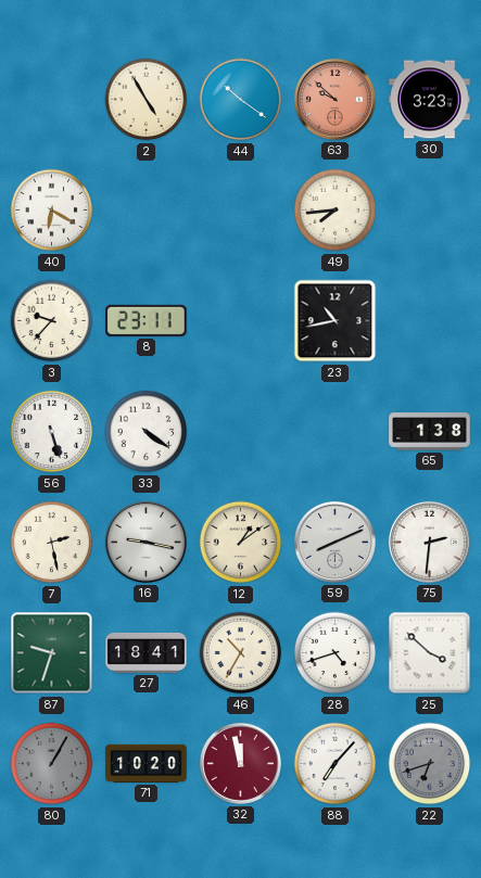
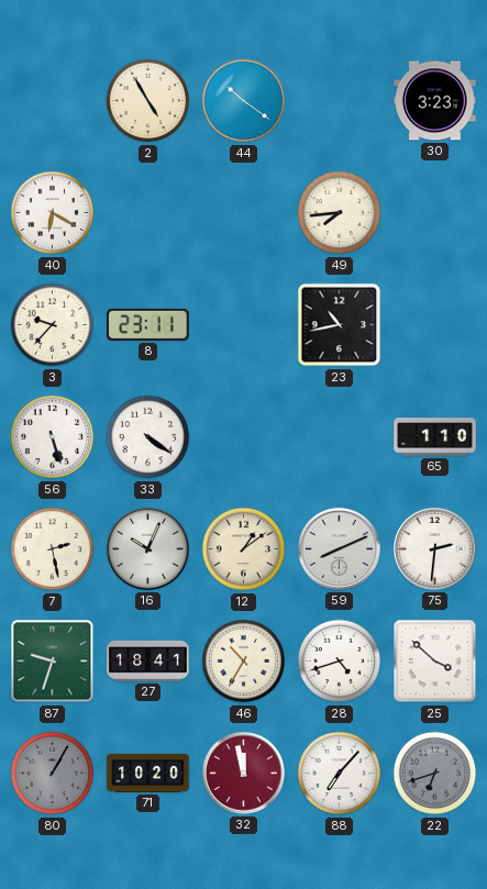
63: 9:52 -> none
65: 1:38 -> 1:10
16: 9:17 -> 10:04
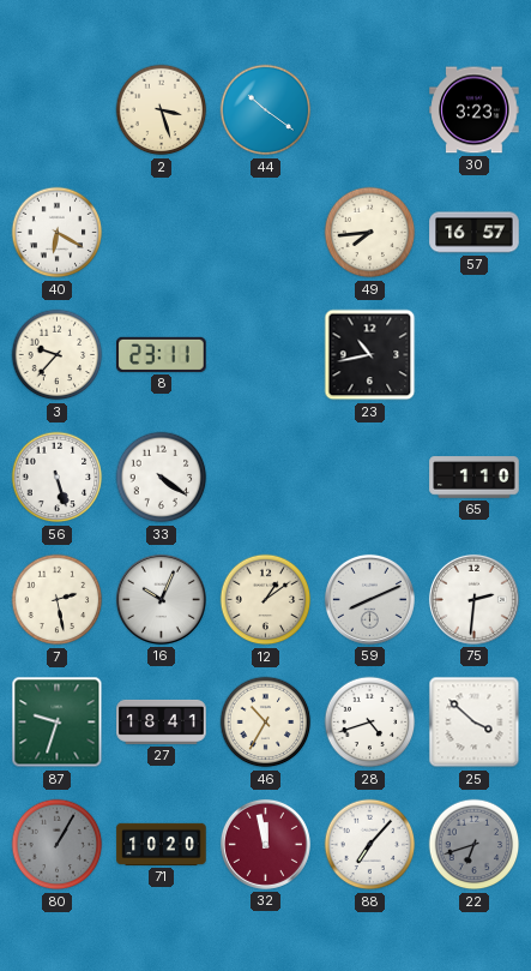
2: 4:55 -> 3:27
57: none -> 16:57
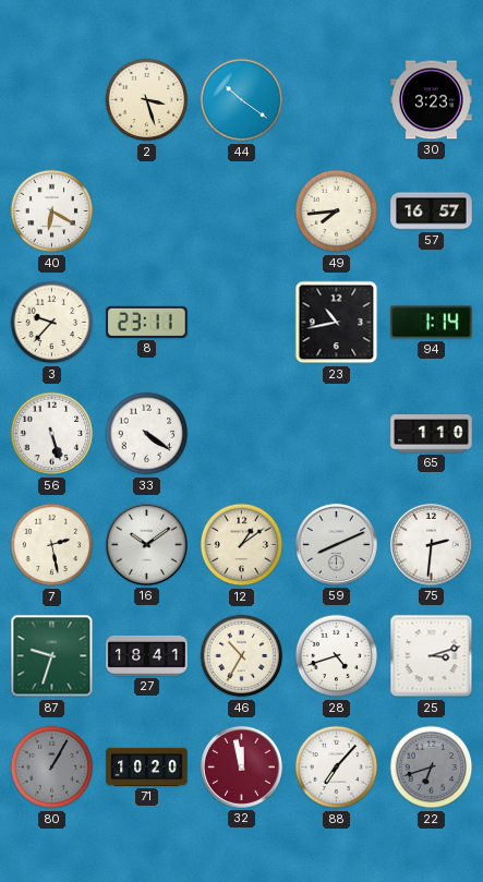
94: none -> 1:14
16: 10:04 -> 10:09
25: 3:52 -> 3:12
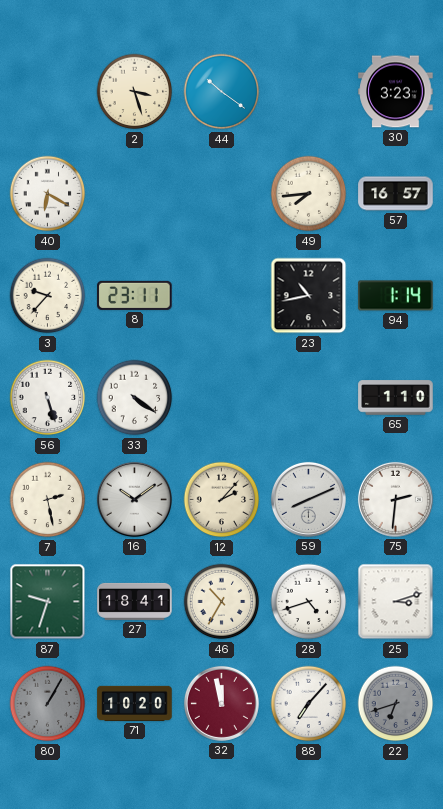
12: 1:09 -> 2:07
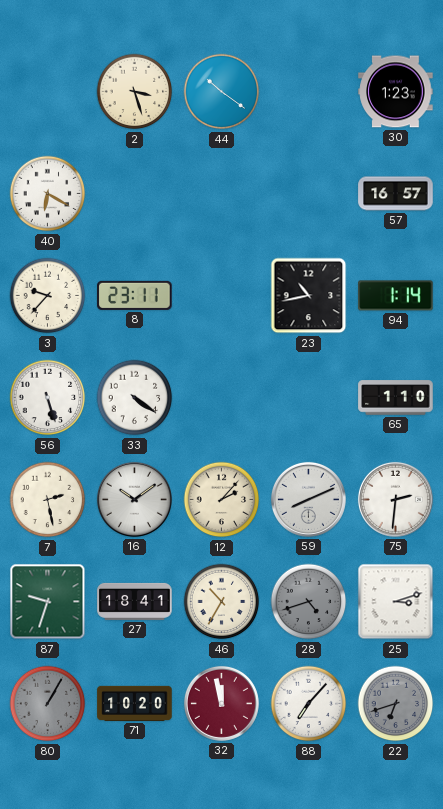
30: 3:23 -> 1:23
49: 7:44 -> none
28 dial: white -> grey
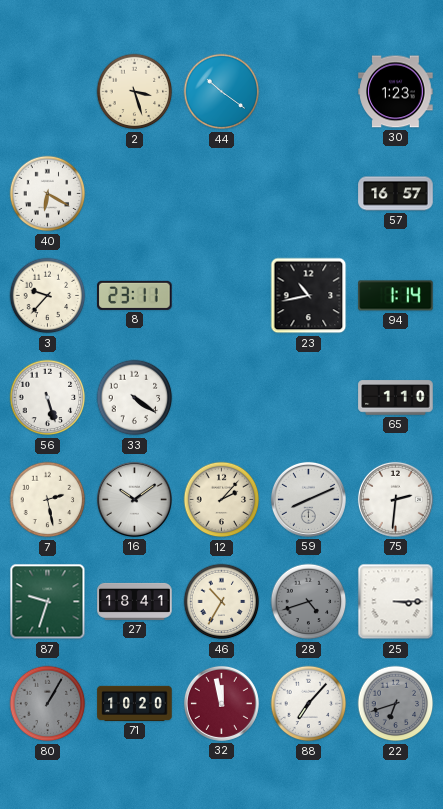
25: 3:12 -> 3:15
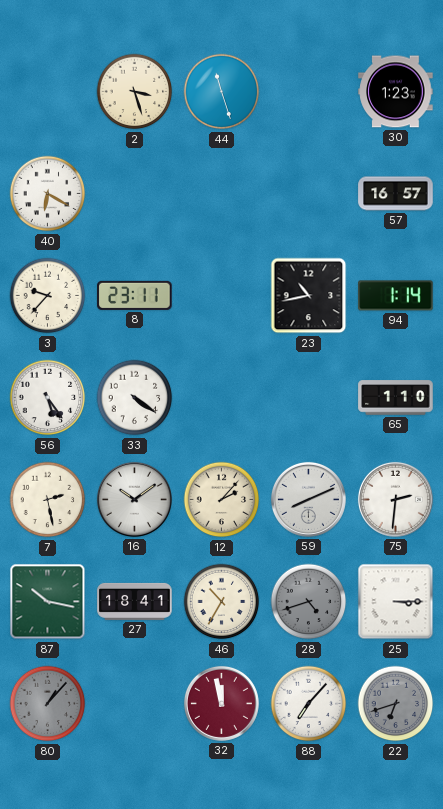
44: 10:21 -> 11:27
56: 5:27 -> 5:24
87: 9:33 -> 10:17
80: 1:05 -> 1:07
71: 10:20 -> none
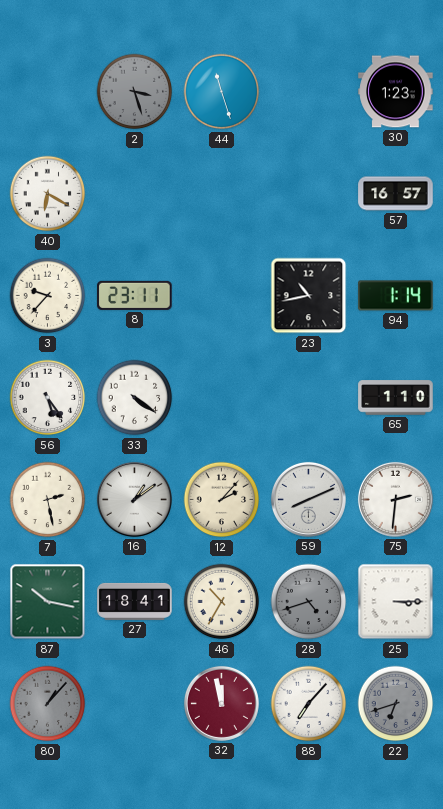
2 dial: cream -> grey
16: 10:09 -> 1:09
